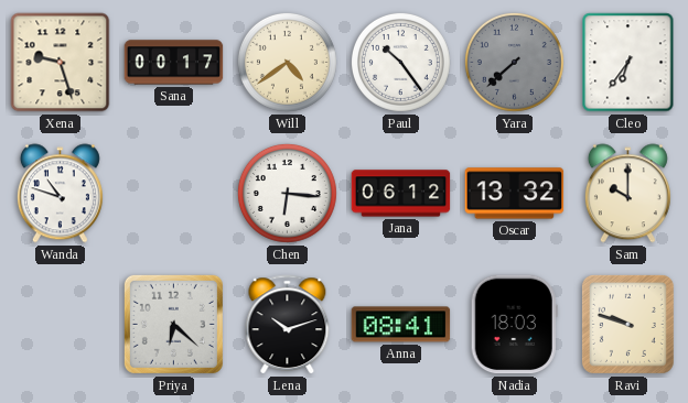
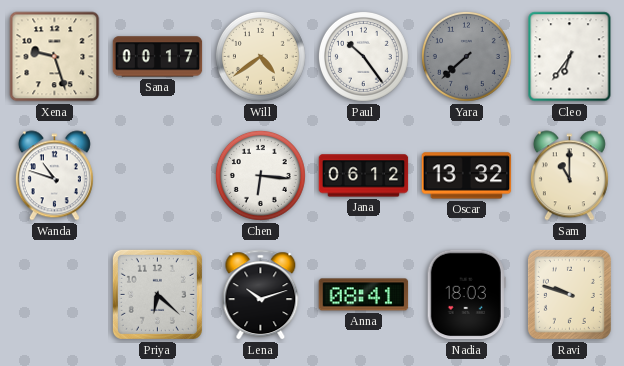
Sam: 10:00 -> 11:00
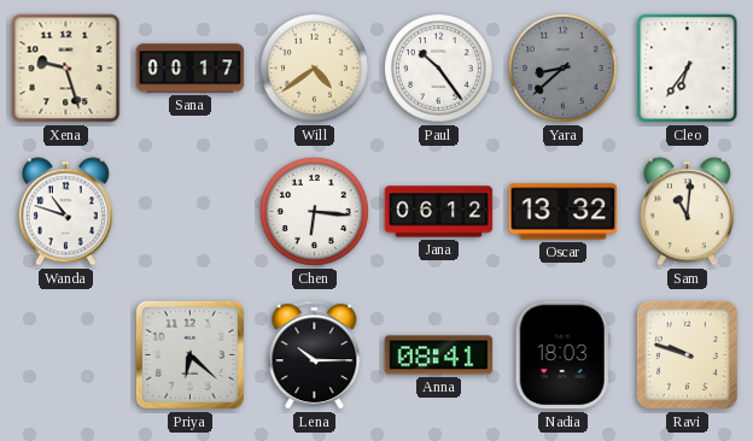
Yara: 7:38 -> 8:38
Sam: 11:00 -> 11:01
Lena: 10:12 -> 10:15
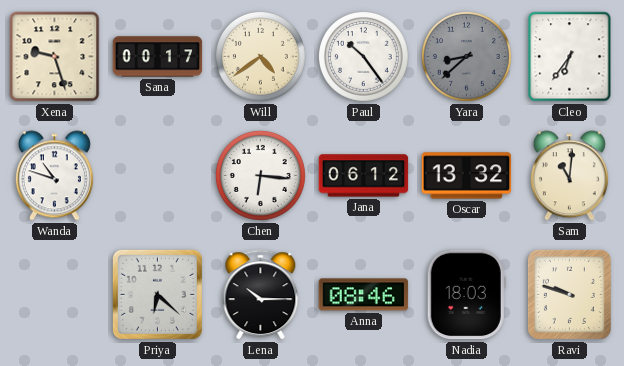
Anna: 08:41 -> 08:46
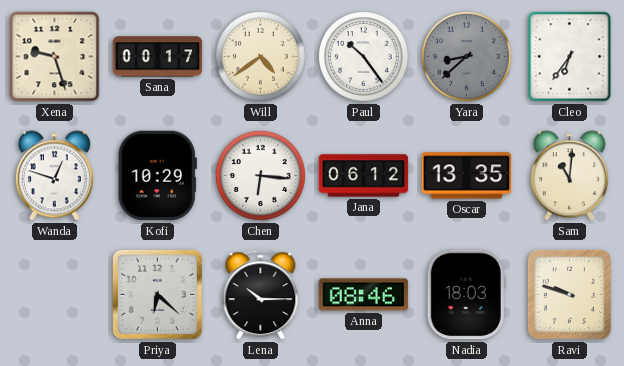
Wanda: 10:48 -> 12:48
Kofi: none -> 10:29
Oscar: 13:32 -> 13:35
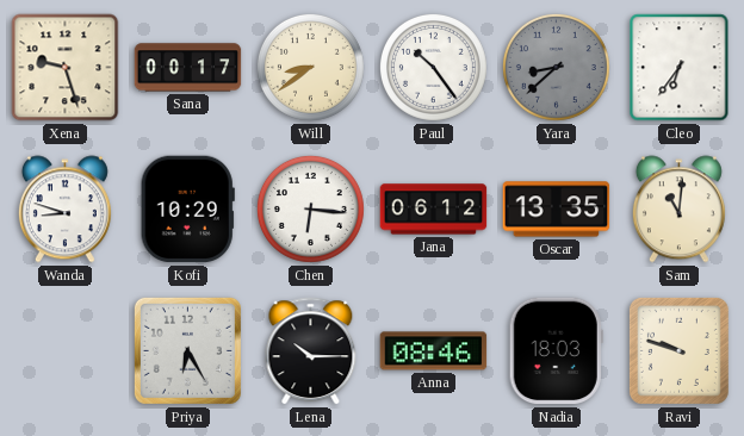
Will: 4:39 -> 8:39
Wanda: 12:48 -> 8:48
Priya: 6:22 -> 6:25
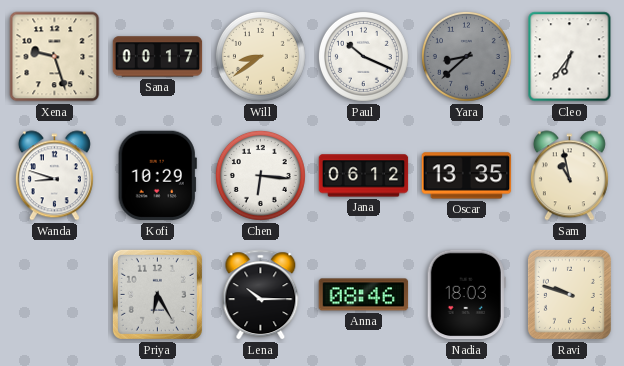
Paul: 10:24 -> 10:19
Sam: 11:01 -> 10:58
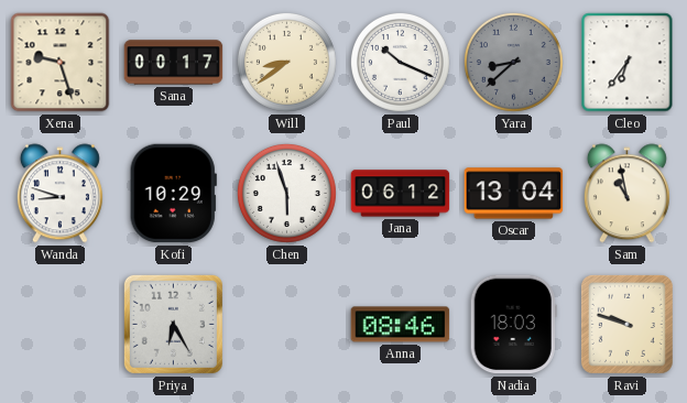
Chen: 6:16 -> 5:57
Oscar: 13:35 -> 13:04
Lena: 10:15 -> none
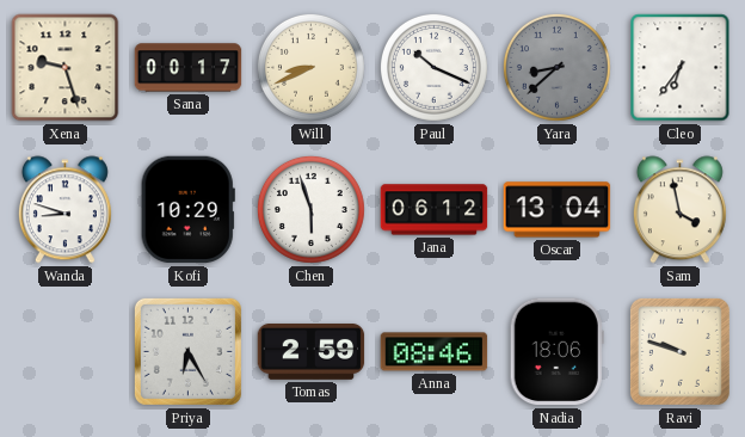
Will: 8:39 -> 8:41
Sam: 10:58 -> 3:58
Tomas: none -> 2:59
Nadia: 18:03 -> 18:06
